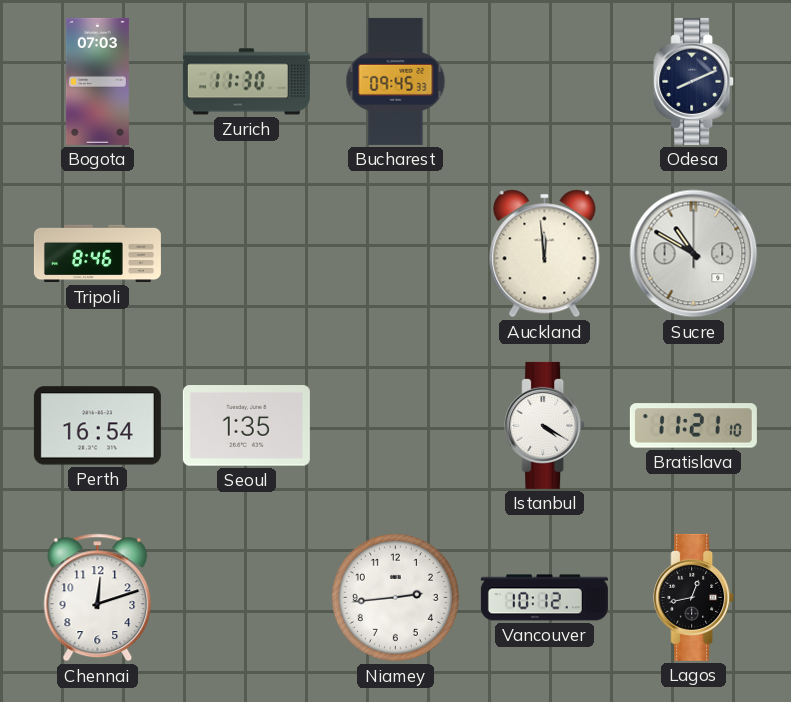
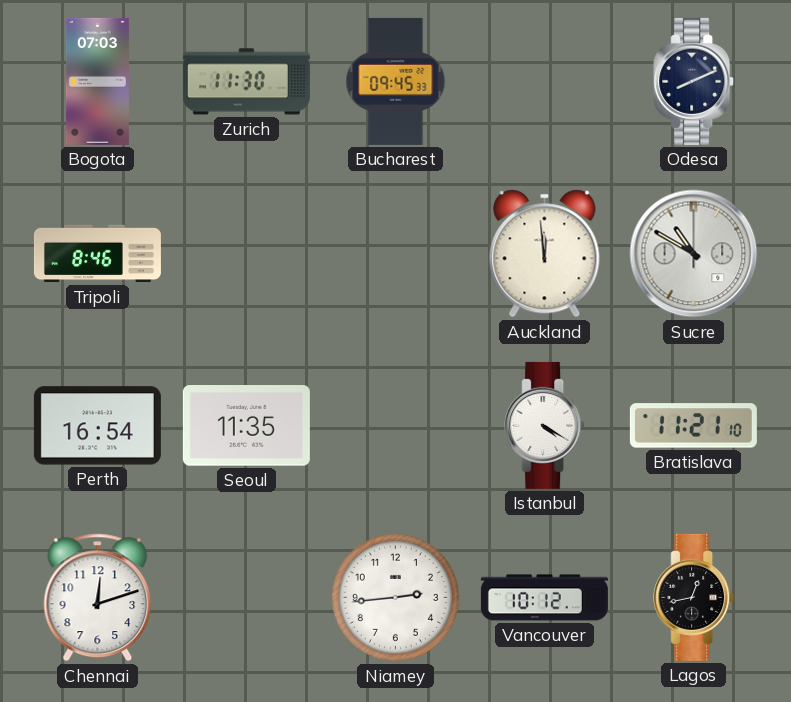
Seoul: 1:35 -> 11:35
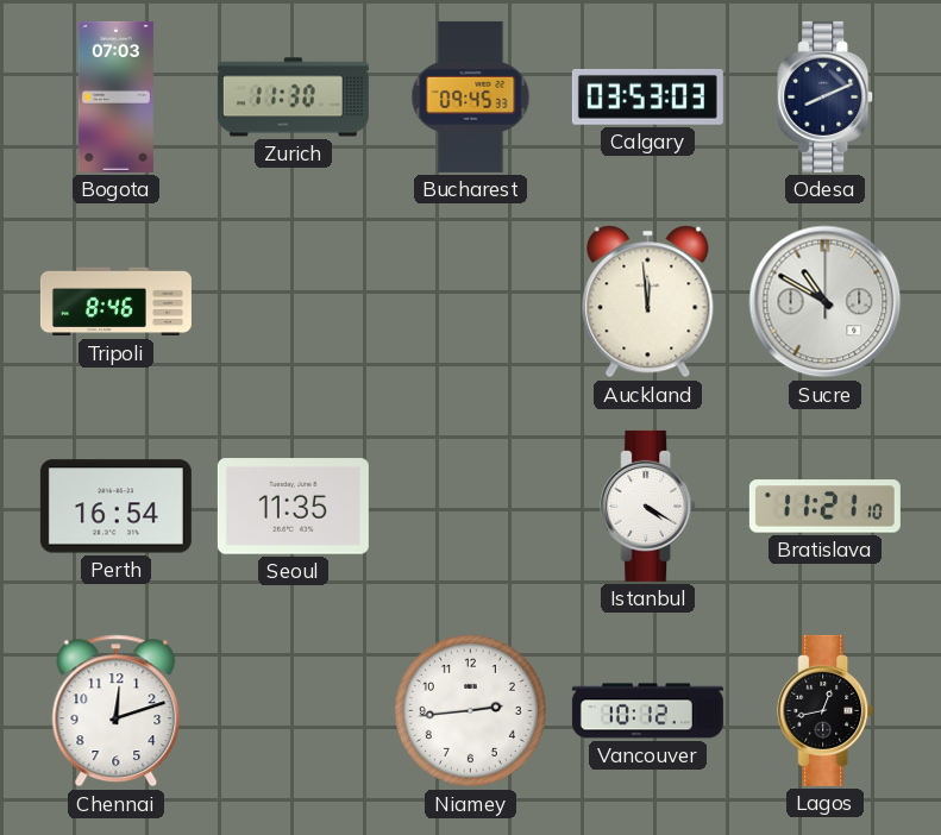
Calgary: none -> 03:53
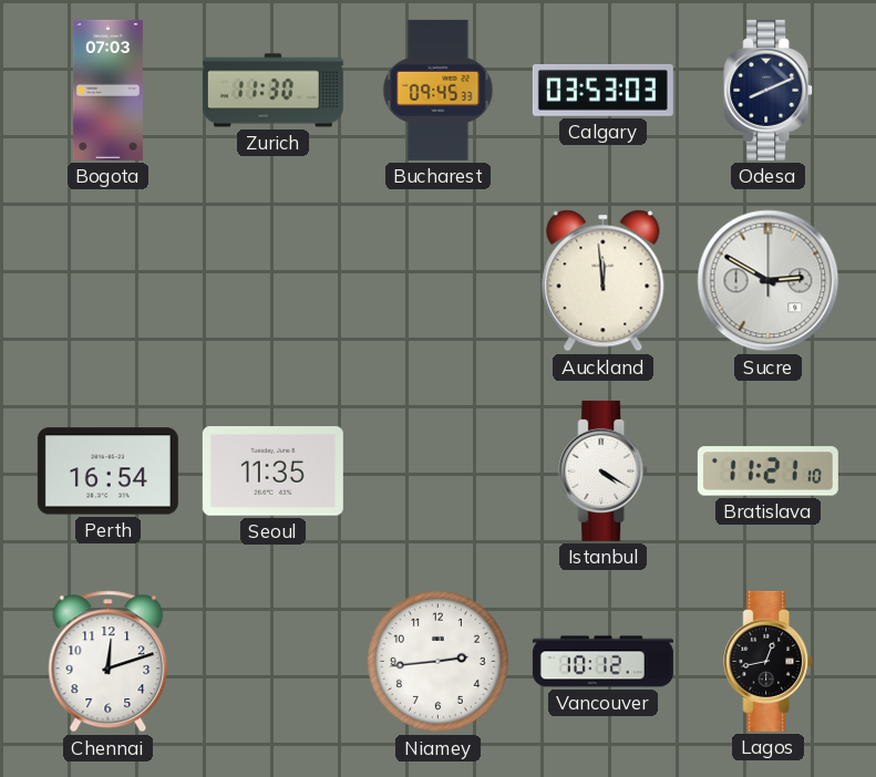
Tripoli: 8:46 -> none
Sucre: 10:50 -> 2:50
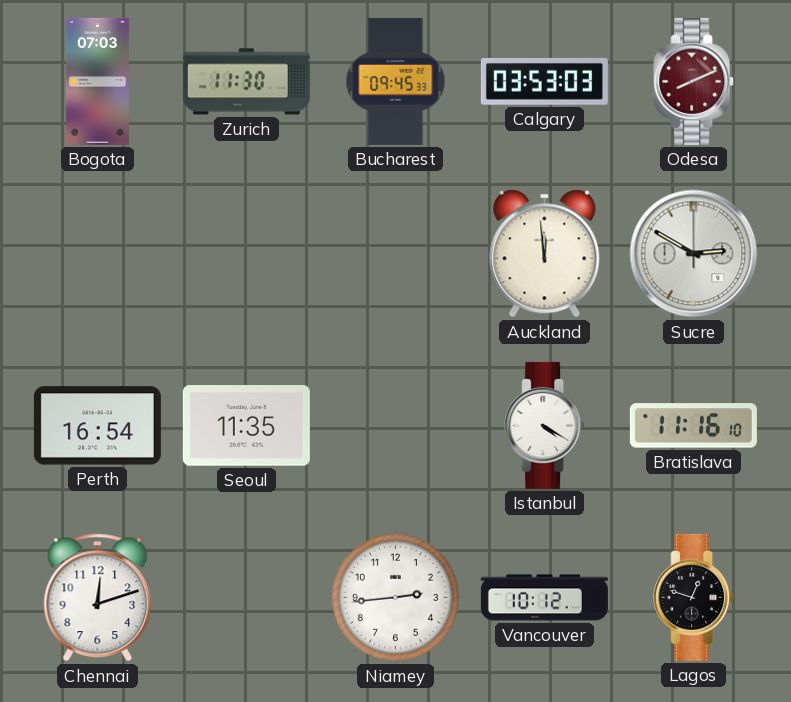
Odesa dial: navy -> burgundy
Bratislava: 11:21 -> 11:16
Lagos: 12:43 -> 12:48
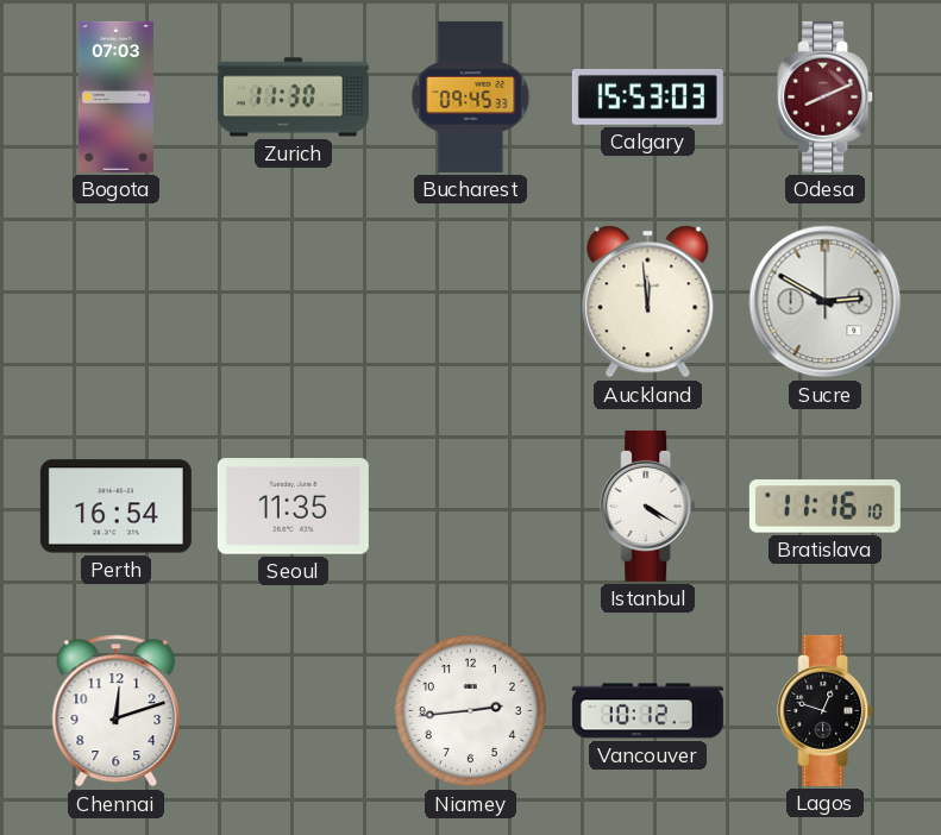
Calgary: 03:53 -> 15:53
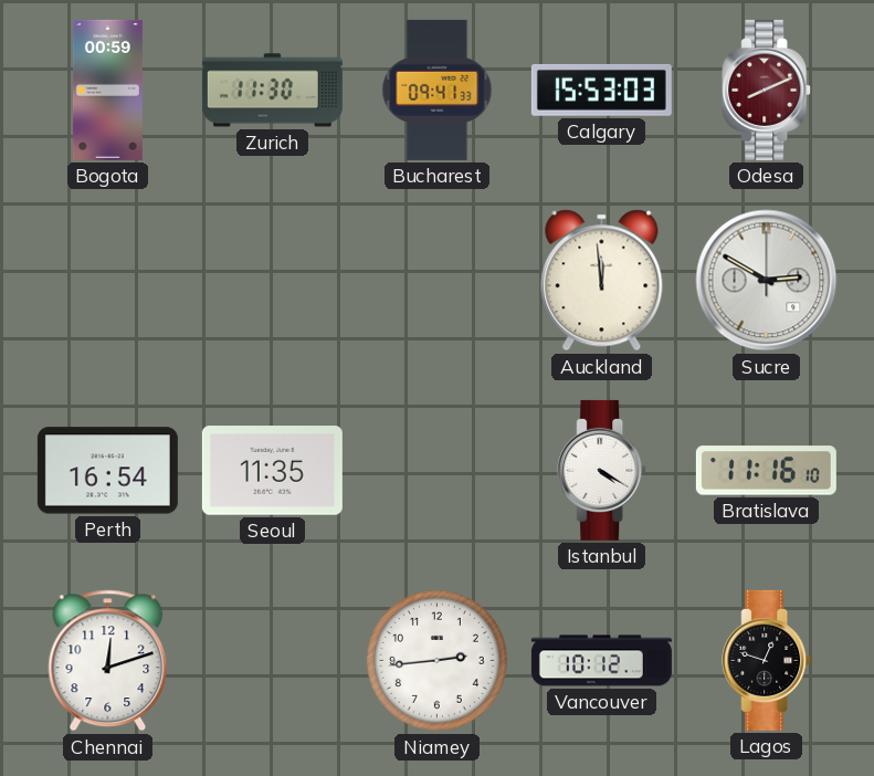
Bogota: 07:03 -> 00:59
Bucharest: 09:45 -> 09:41
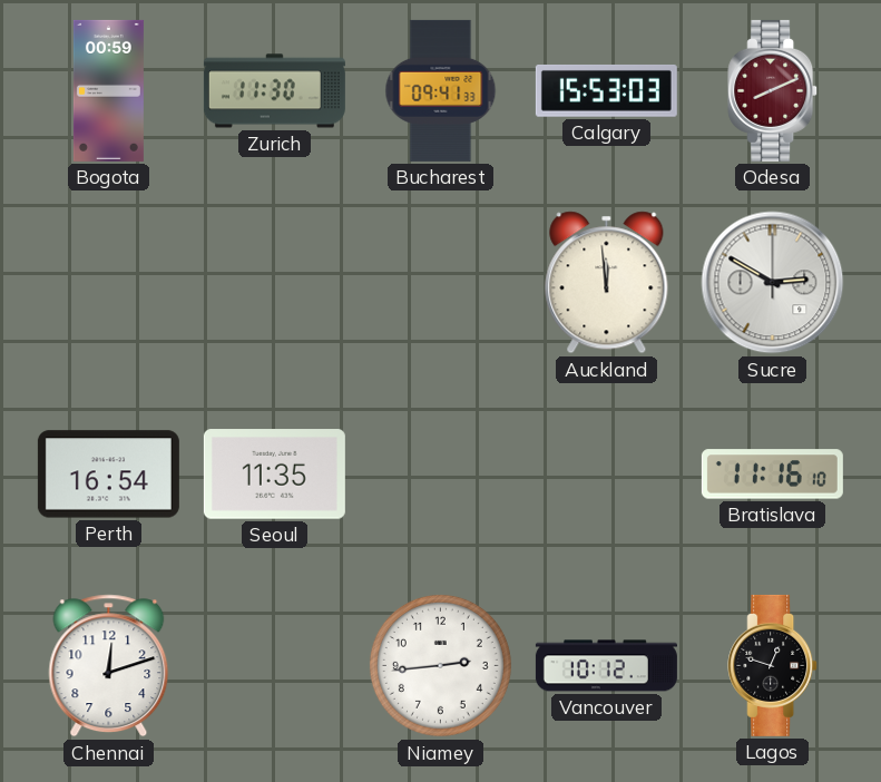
Istanbul: 4:20 -> none
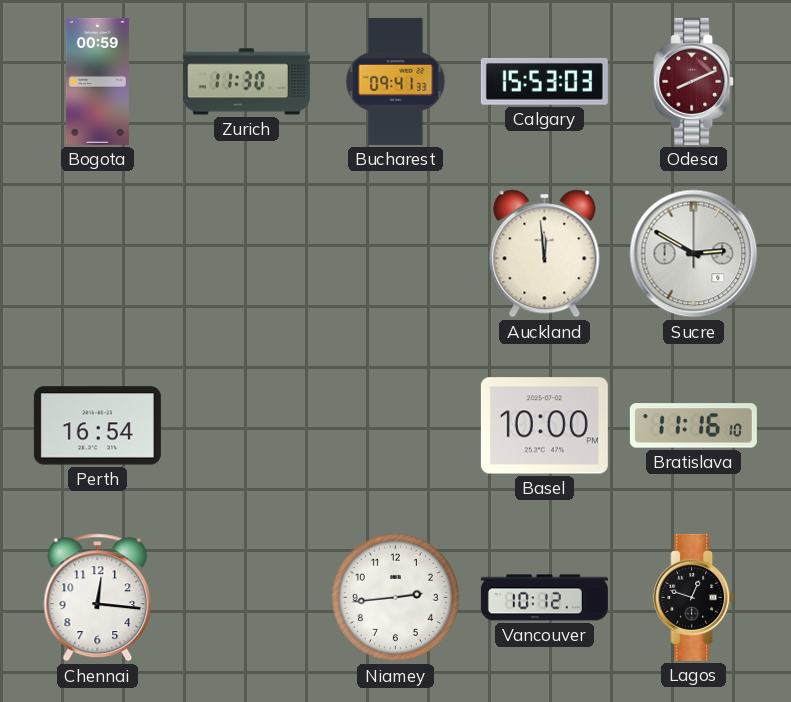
Seoul: 11:35 -> none
Basel: none -> 10:00
Chennai: 12:12 -> 12:16
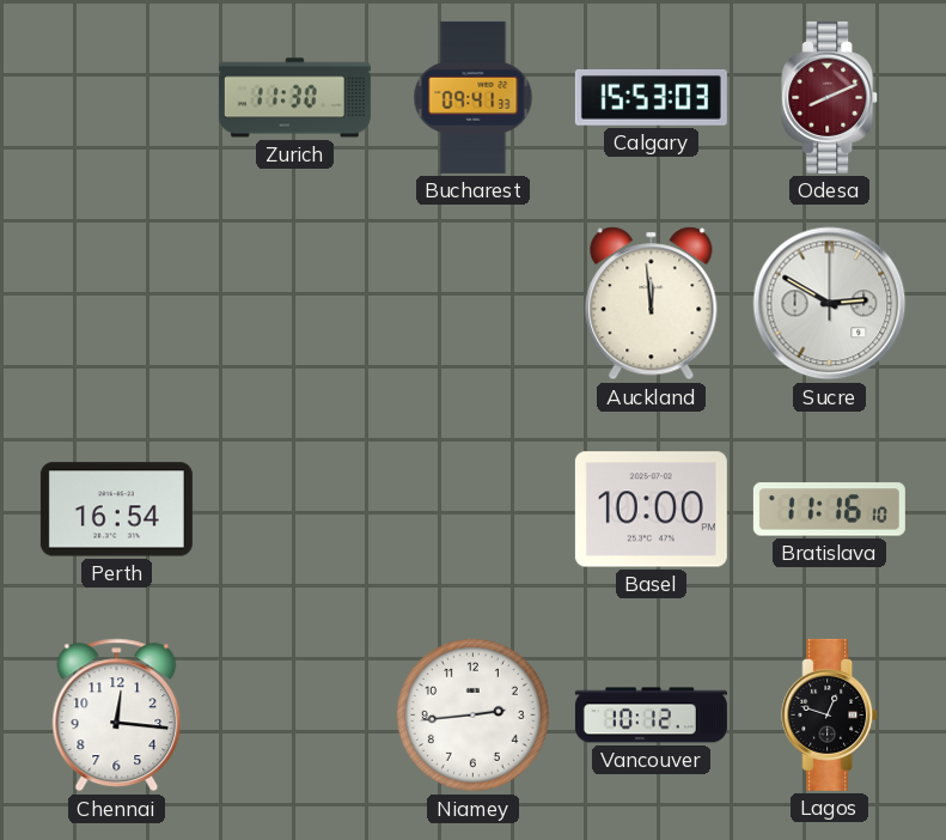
Bogota: 00:59 -> none
